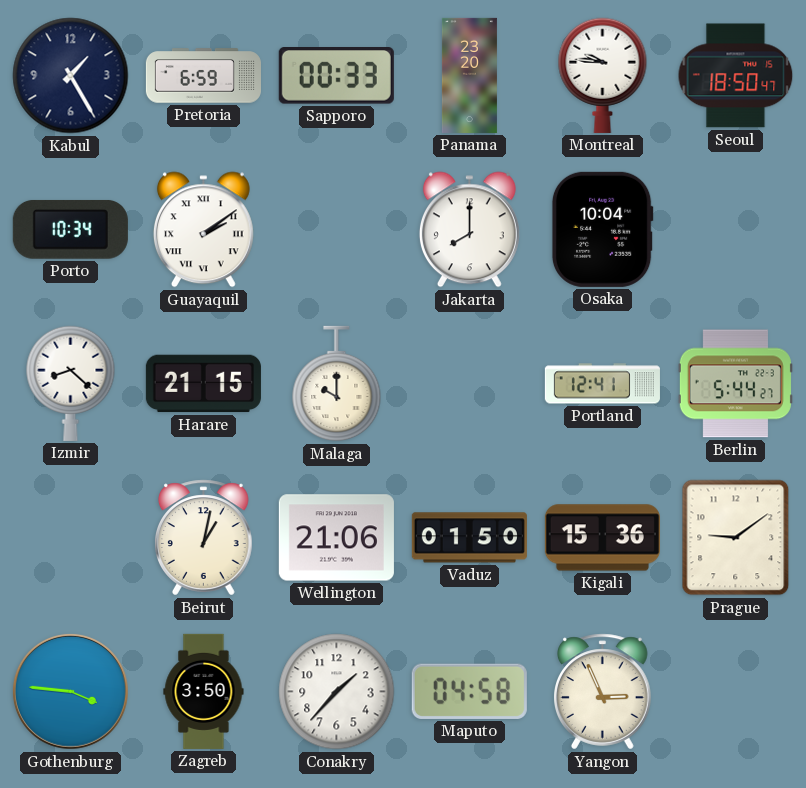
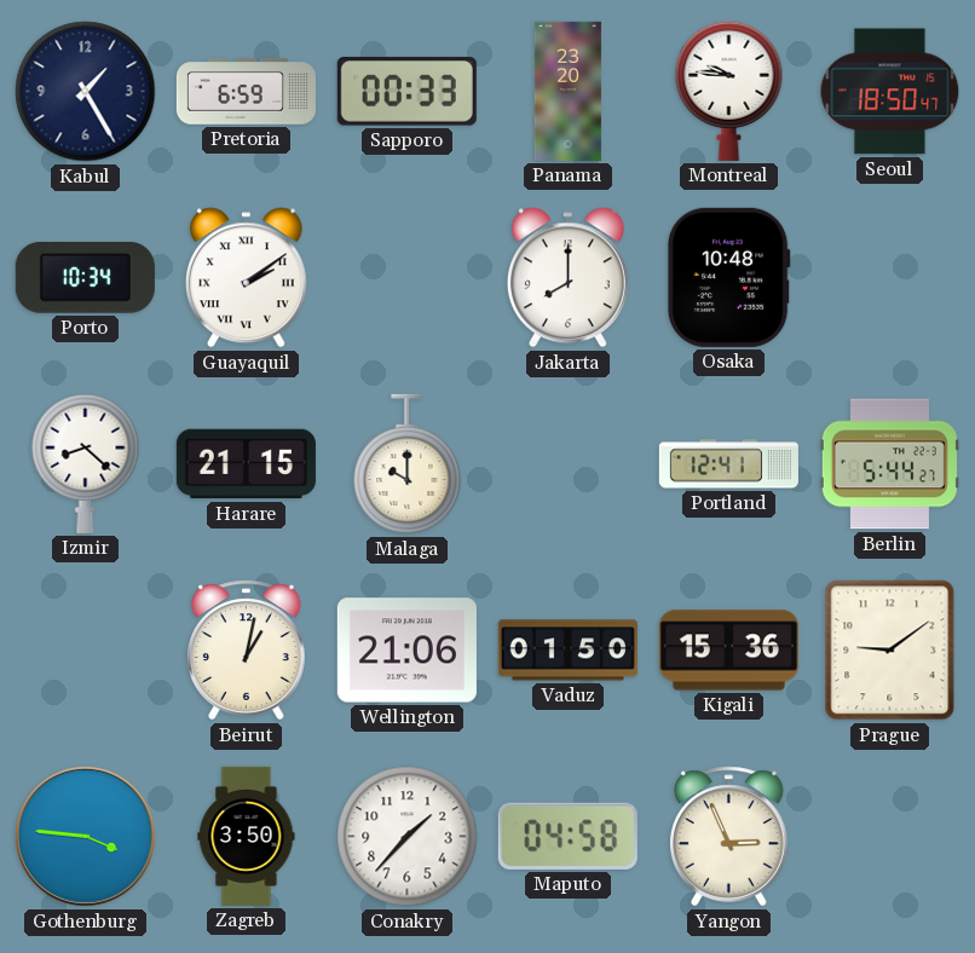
Osaka: 10:04 -> 10:48
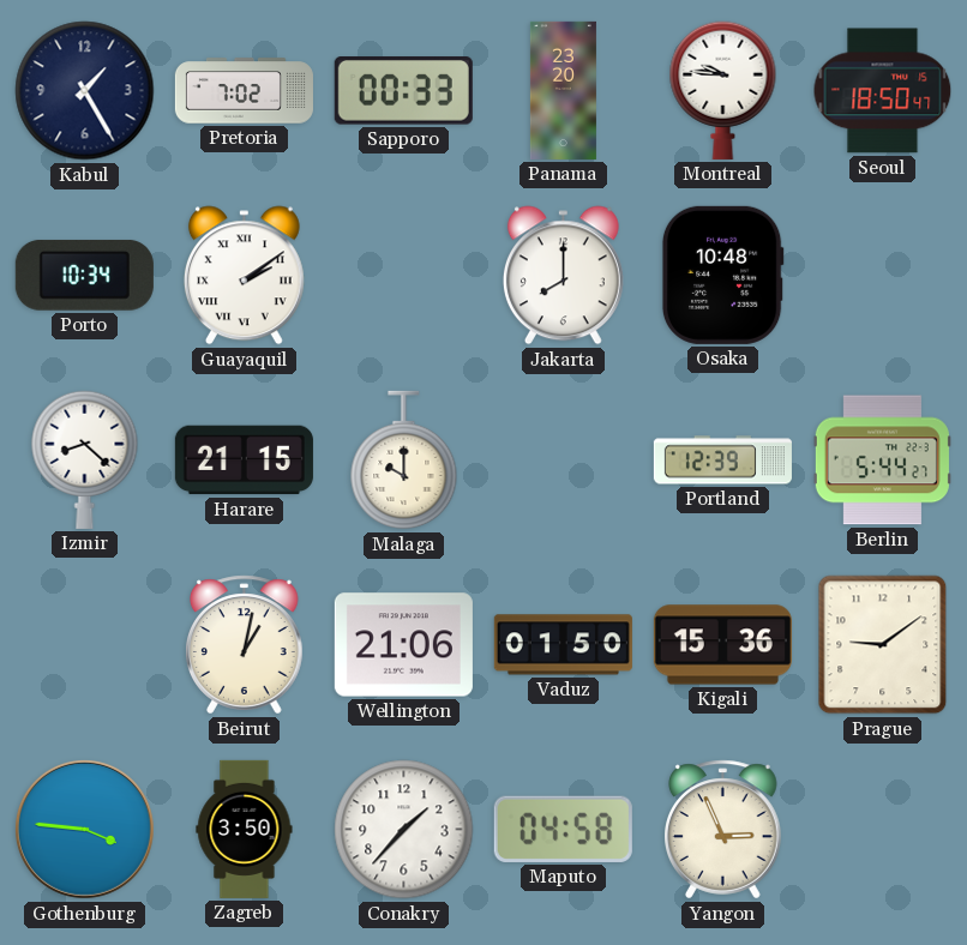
Pretoria: 6:59 -> 7:02
Portland: 12:41 -> 12:39
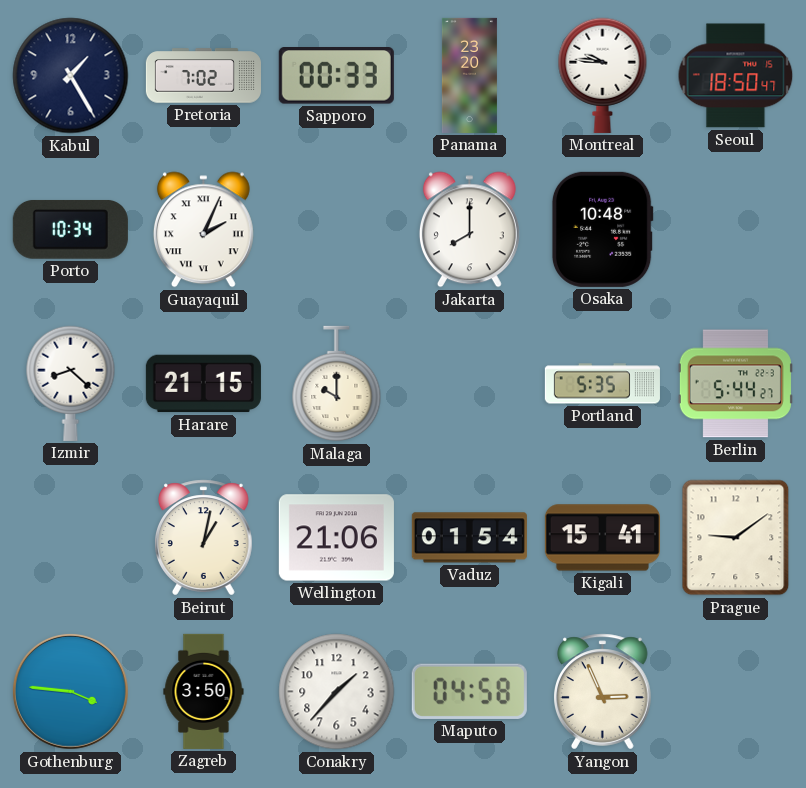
Guayaquil: 2:09 -> 2:04
Portland: 12:39 -> 5:35
Vaduz: 01:50 -> 01:54
Kigali: 15:36 -> 15:41
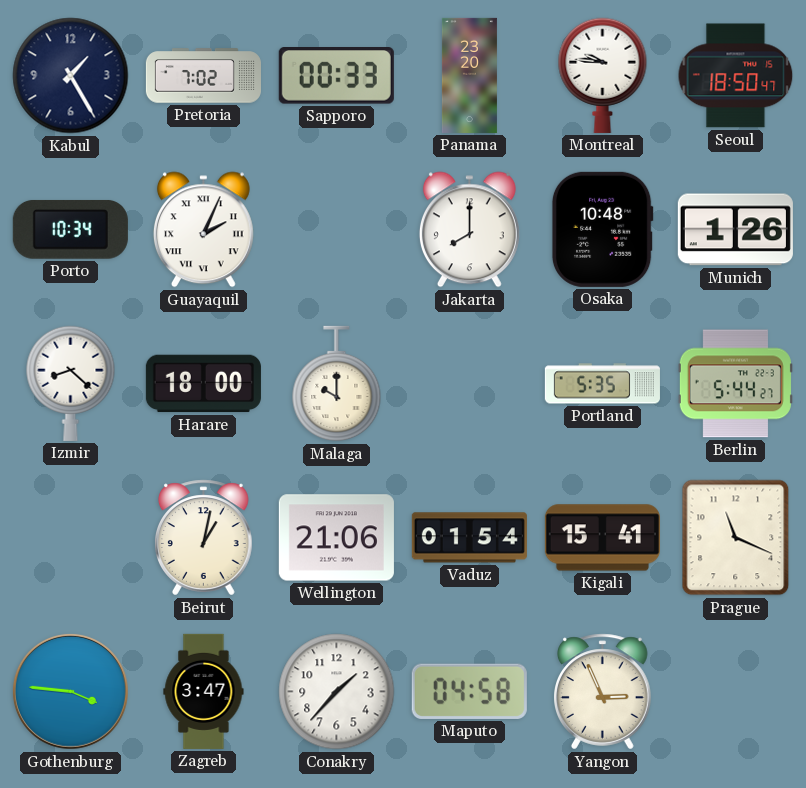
Munich: none -> 1:26
Harare: 21:15 -> 18:00
Prague: 9:09 -> 11:19
Zagreb: 3:50 -> 3:47
